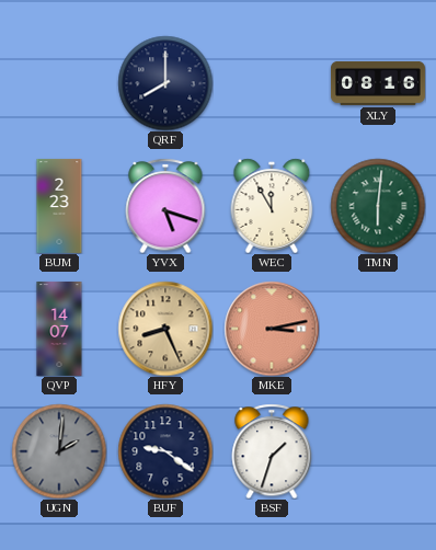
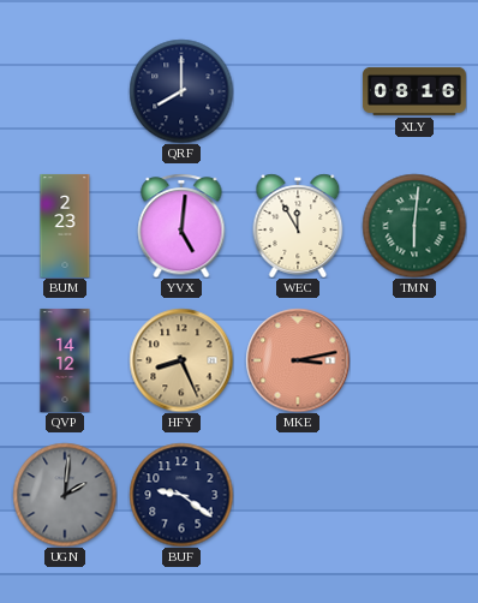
YVX: 5:18 -> 5:01
QVP: 14:07 -> 14:12
BSF: 1:33 -> none
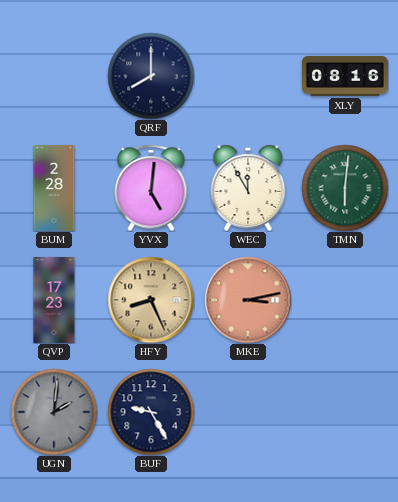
BUM: 2:23 -> 2:28
QVP: 14:12 -> 17:23
BUF: 9:21 -> 9:25
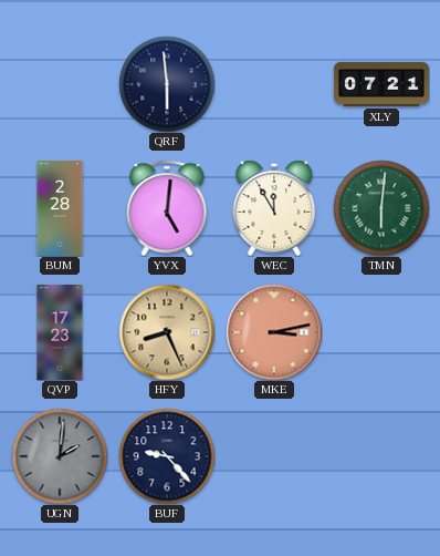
QRF: 8:00 -> 5:59
XLY: 08:16 -> 07:21
BUF: 9:25 -> 9:23
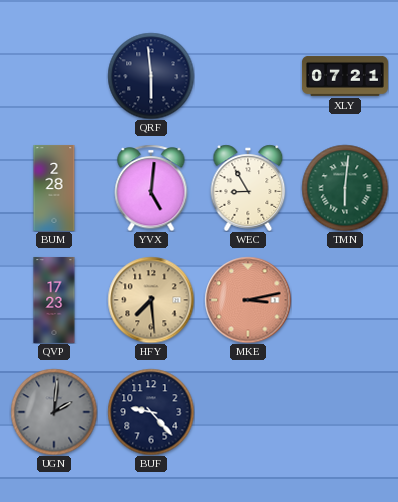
WEC: 11:55 -> 8:55
HFY: 8:26 -> 7:29
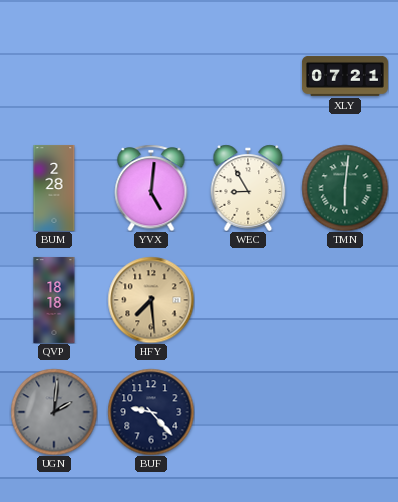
QRF: 5:59 -> none
QVP: 17:23 -> 18:18
MKE: 3:13 -> none
